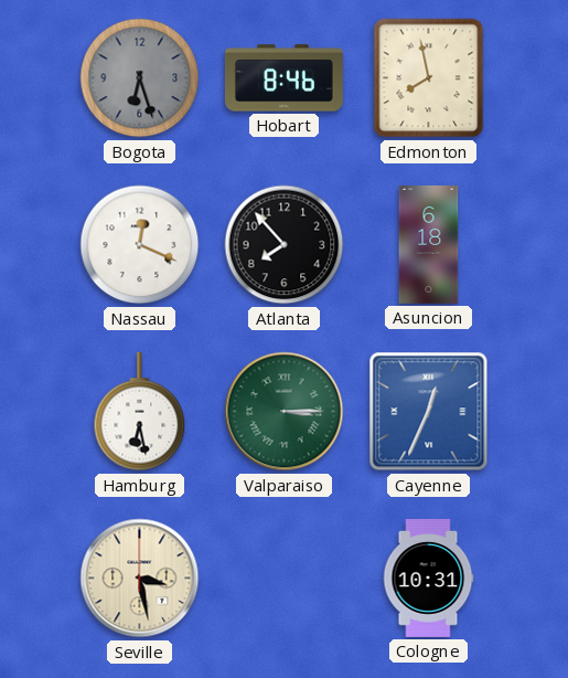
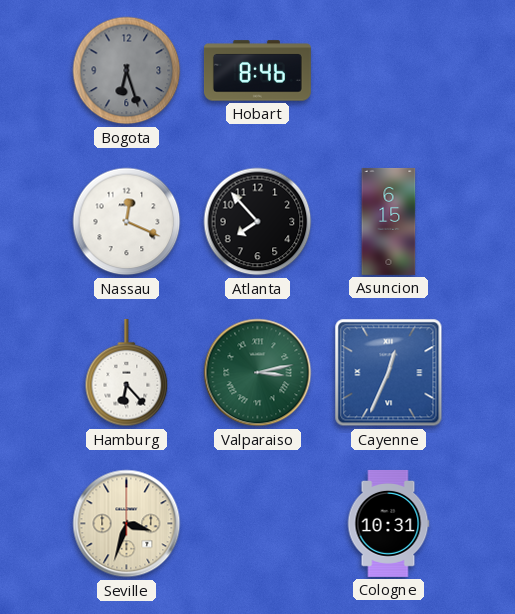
Edmonton: 7:58 -> none
Asuncion: 6:18 -> 6:15
Hamburg: 6:28 -> 6:23
Valparaiso: 3:15 -> 3:13
Seville: 3:28 -> 3:33
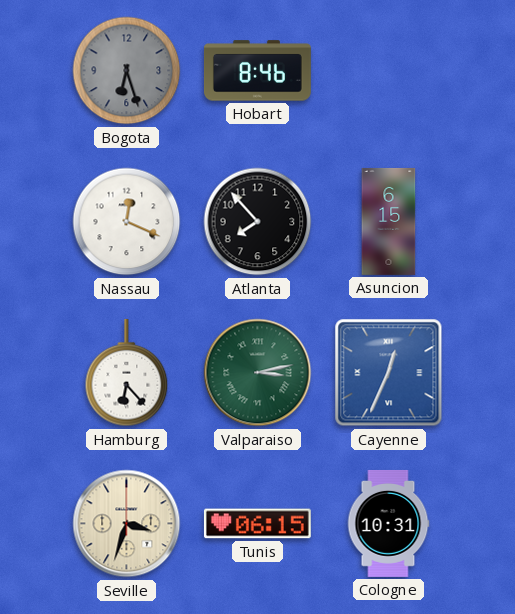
Tunis: none -> 06:15
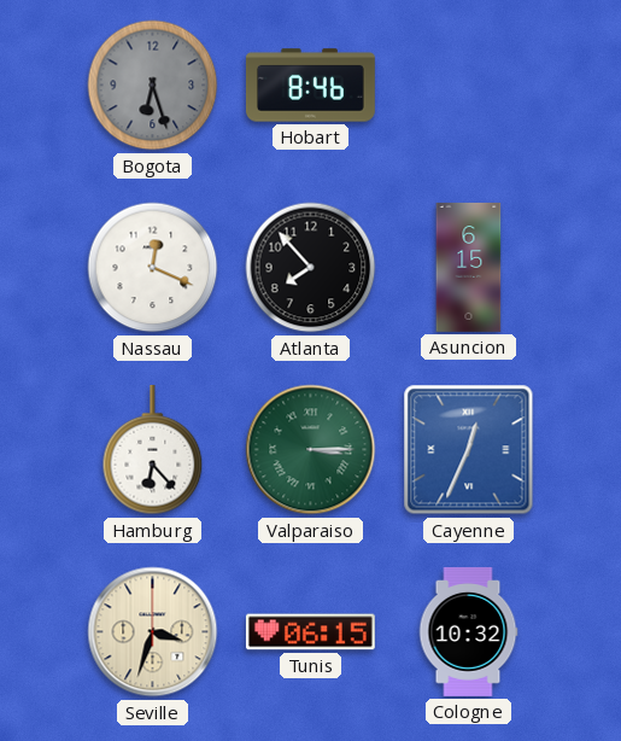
Valparaiso: 3:13 -> 3:15
Cologne: 10:31 -> 10:32
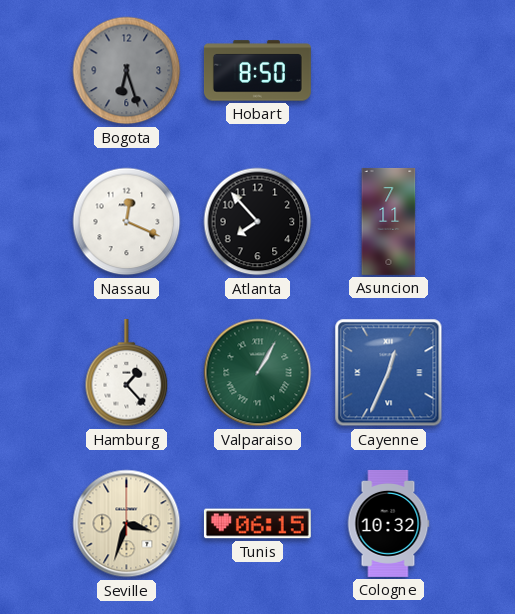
Hobart: 8:46 -> 8:50
Asuncion: 6:15 -> 7:11
Hamburg: 6:23 -> 1:23
Valparaiso: 3:15 -> 1:05
